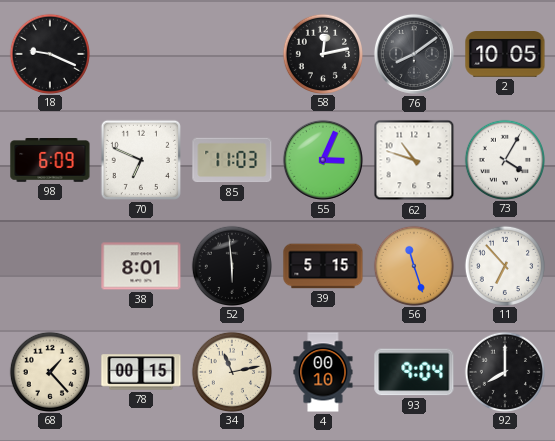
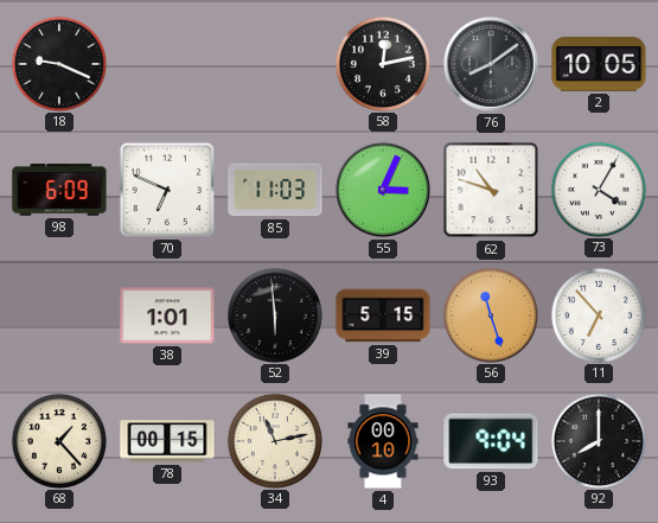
38: 8:01 -> 1:01
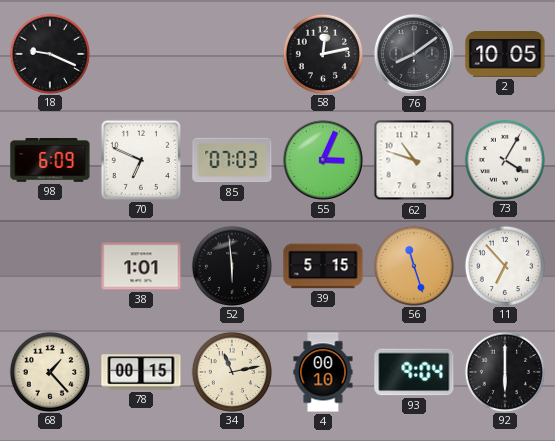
85: 11:03 -> 07:03
92: 8:00 -> 6:00
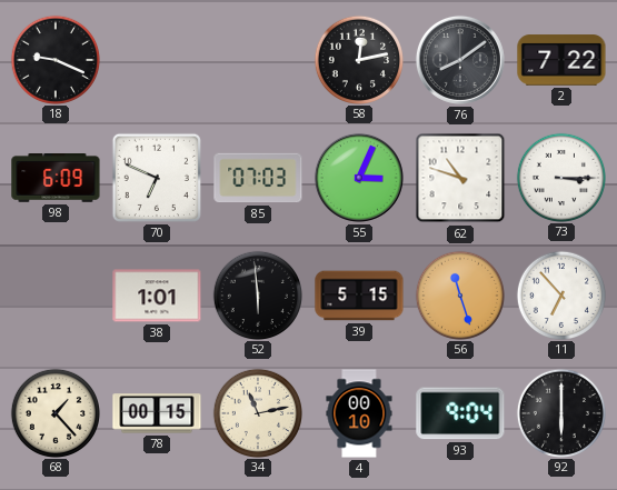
2: 10:05 -> 7:22
73: 4:05 -> 3:15
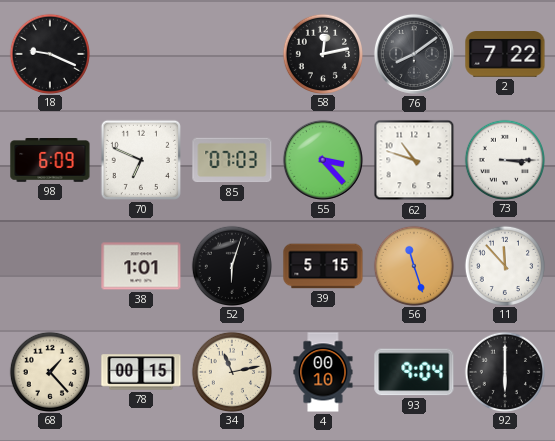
55: 3:04 -> 3:23
52: 5:59 -> 6:03
11: 6:53 -> 11:53
